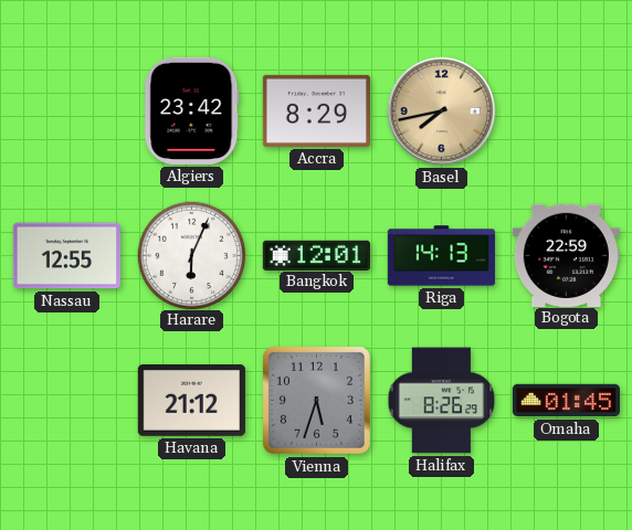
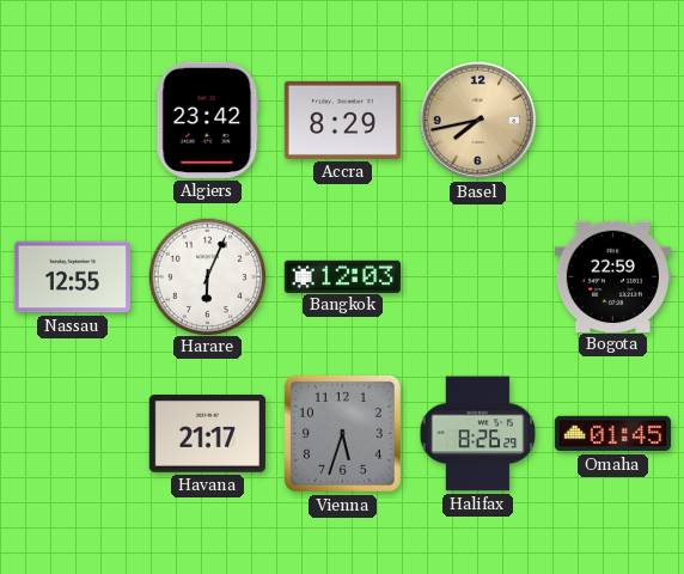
Bangkok: 12:01 -> 12:03
Riga: 14:13 -> none
Havana: 21:12 -> 21:17
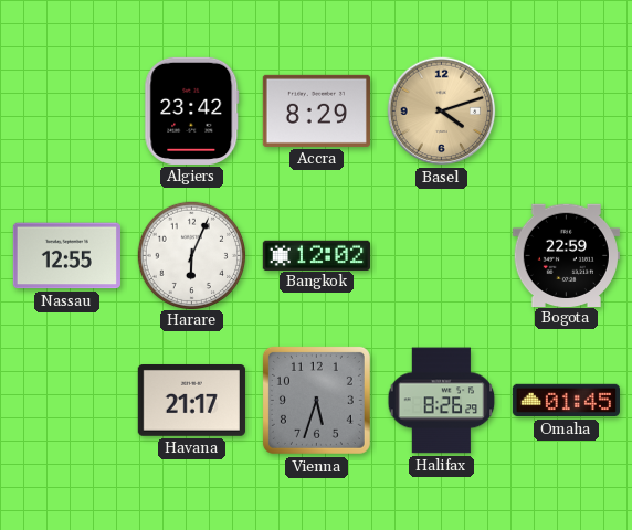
Basel: 7:43 -> 4:12
Bangkok: 12:03 -> 12:02
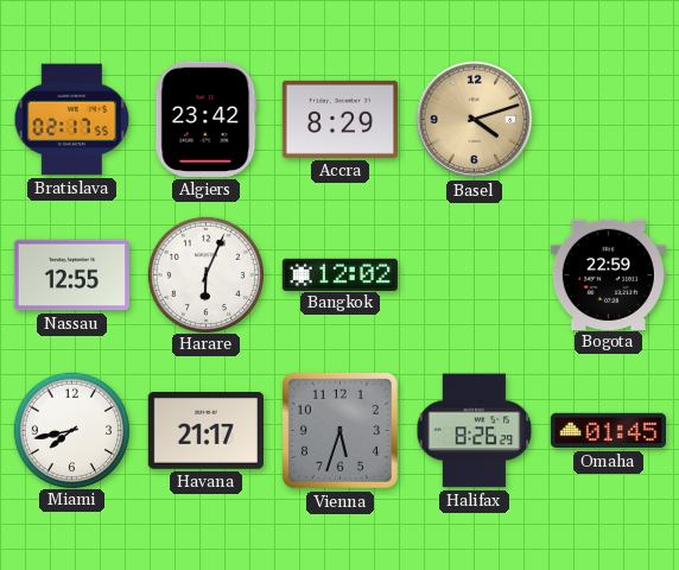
Bratislava: none -> 02:17
Miami: none -> 7:43
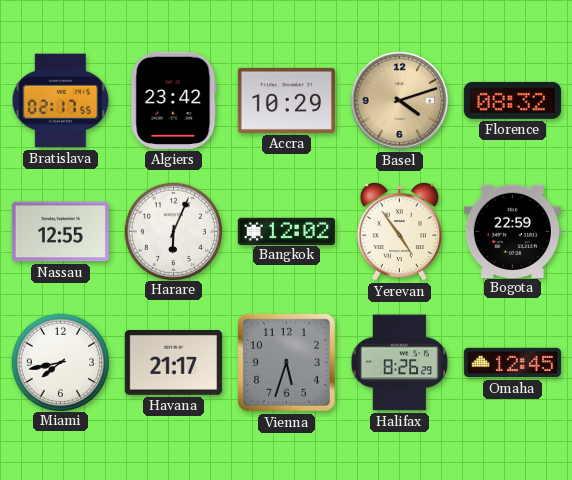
Accra: 8:29 -> 10:29
Florence: none -> 08:32
Yerevan: none -> 4:54
Omaha: 01:45 -> 12:45
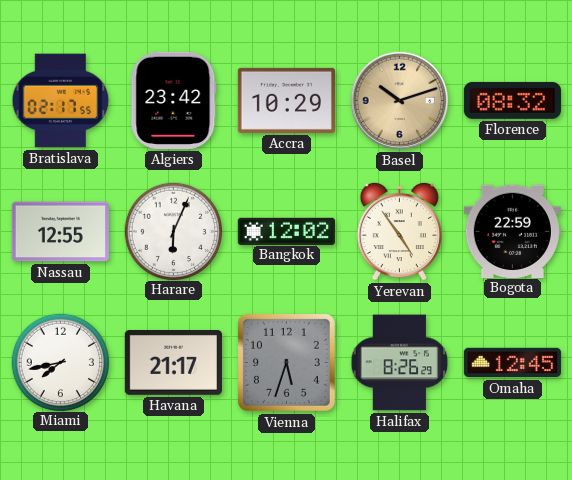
Basel: 4:12 -> 10:12
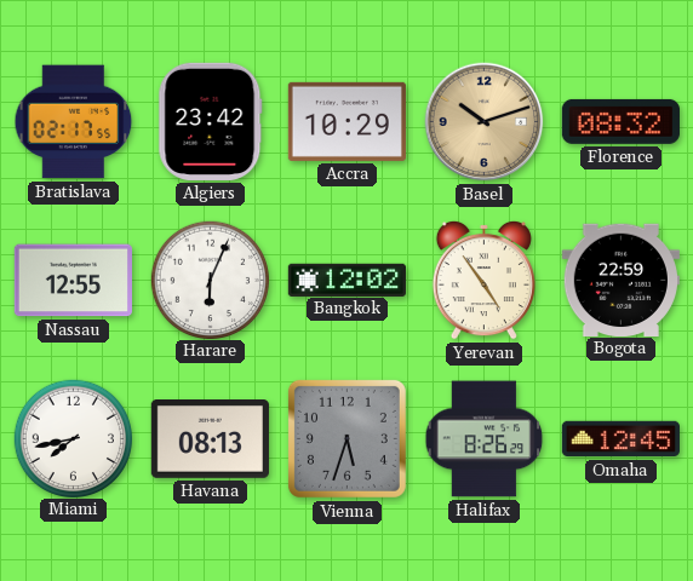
Havana: 21:17 -> 08:13
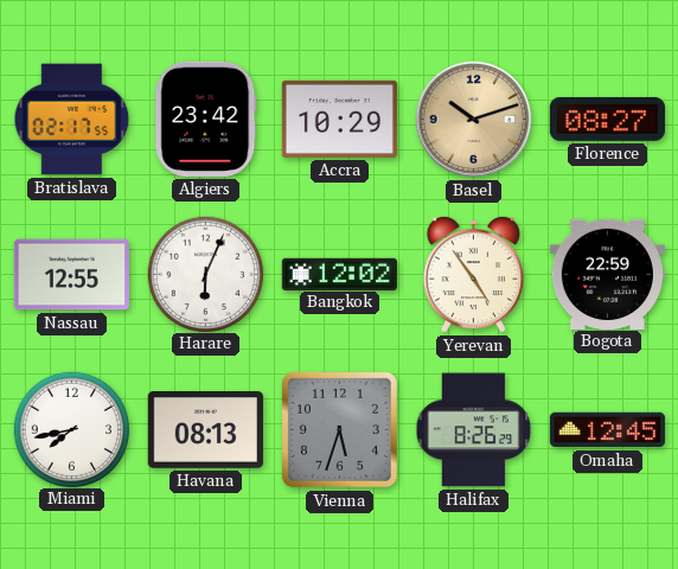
Florence: 08:32 -> 08:27
